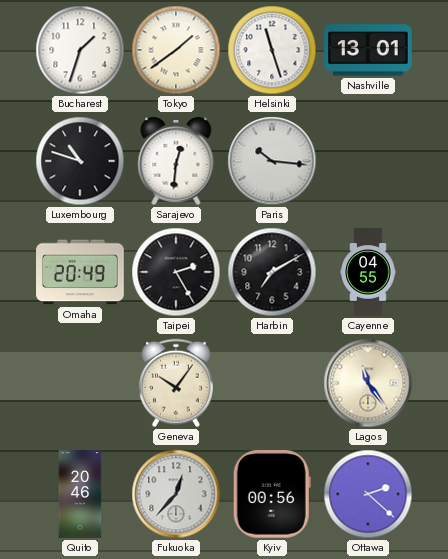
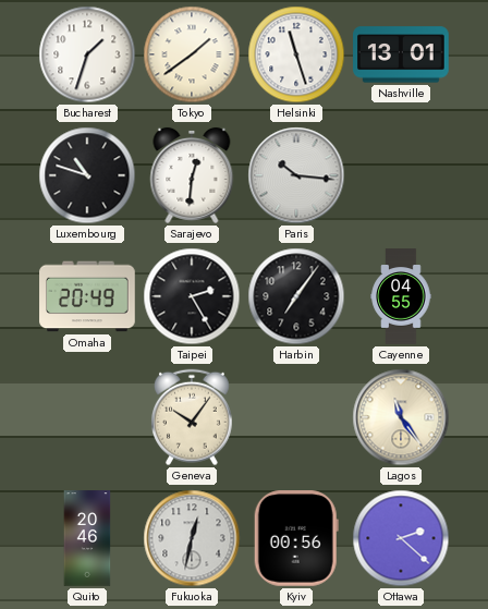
Harbin: 7:10 -> 7:06
Fukuoka: 12:37 -> 12:32
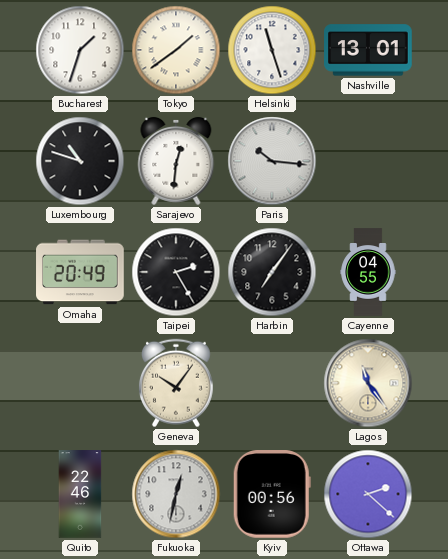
Quito: 20:46 -> 22:46
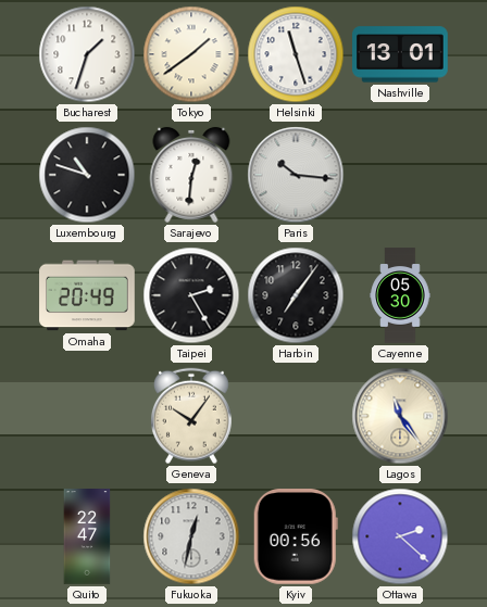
Cayenne: 04:55 -> 05:30
Quito: 22:46 -> 22:47
